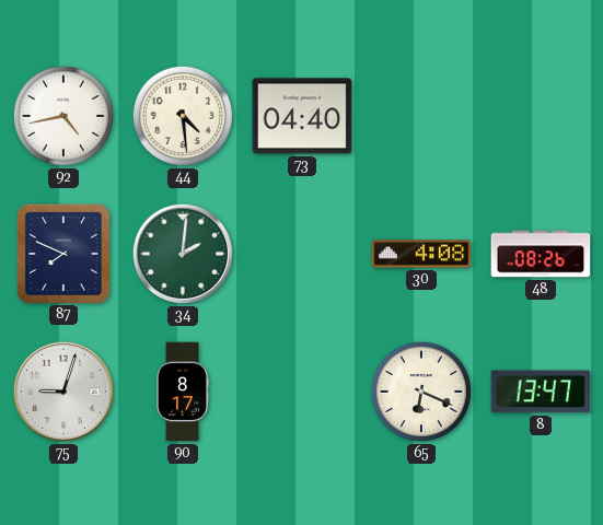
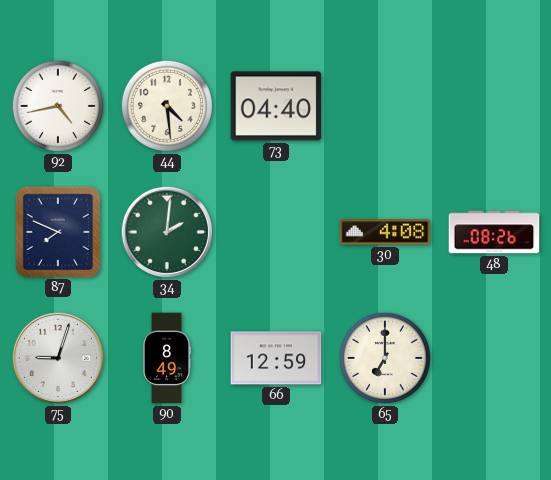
90: 8:17 -> 8:49
66: none -> 12:59
65: 6:19 -> 7:00
8: 13:47 -> none
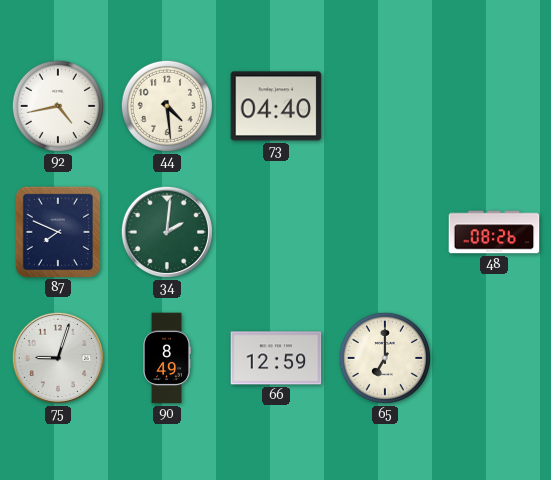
30: 4:08 -> none
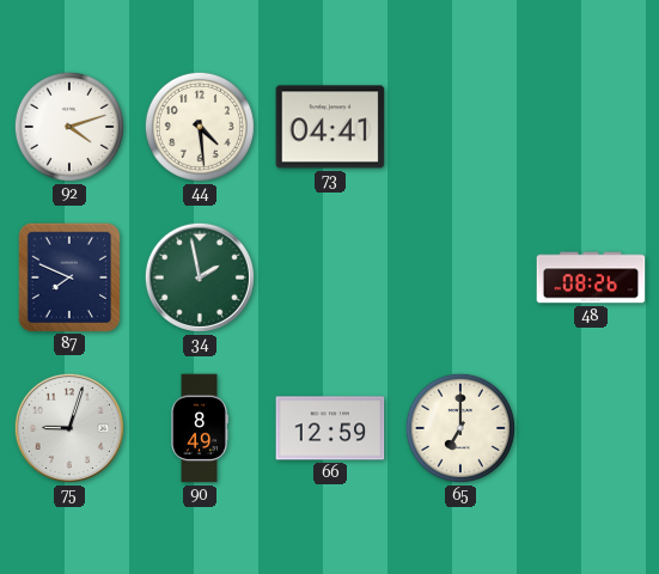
92: 4:43 -> 4:12
73: 04:40 -> 04:41
34: 2:01 -> 1:58
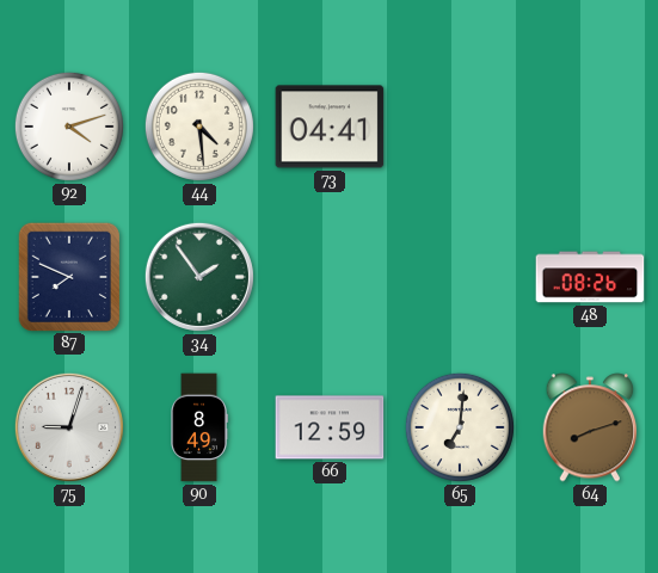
34: 1:58 -> 1:54
65: 7:00 -> 7:01
64: none -> 8:12
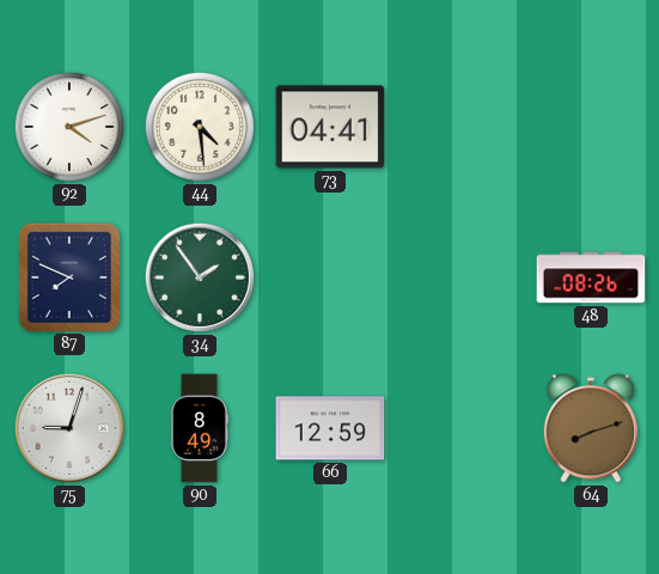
65: 7:01 -> none
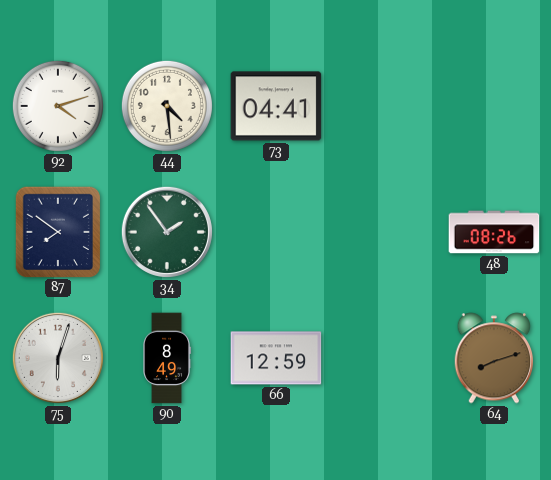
87: 7:49 -> 7:51
75: 9:03 -> 6:03
